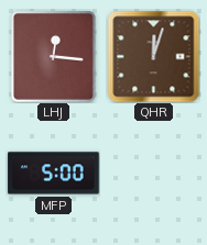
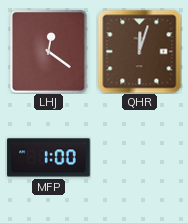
LHJ: 12:16 -> 12:21
MFP: 5:00 -> 1:00
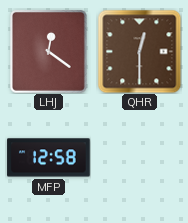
QHR: 12:03 -> 12:30
MFP: 1:00 -> 12:58
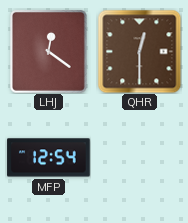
MFP: 12:58 -> 12:54
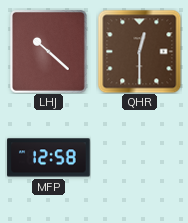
LHJ: 12:21 -> 10:22
MFP: 12:54 -> 12:58
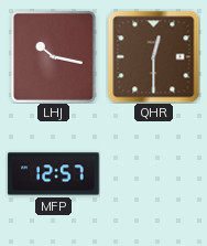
LHJ: 10:22 -> 10:17
MFP: 12:58 -> 12:57
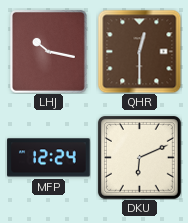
MFP: 12:57 -> 12:24
DKU: none -> 6:11
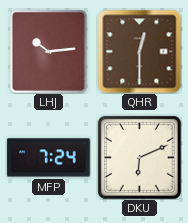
LHJ: 10:17 -> 10:14
MFP: 12:24 -> 7:24
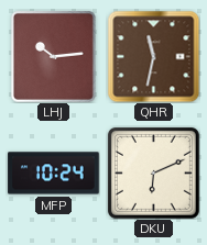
QHR: 12:30 -> 11:32
MFP: 7:24 -> 10:24
